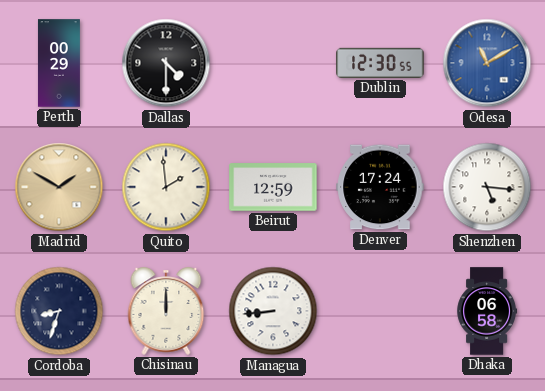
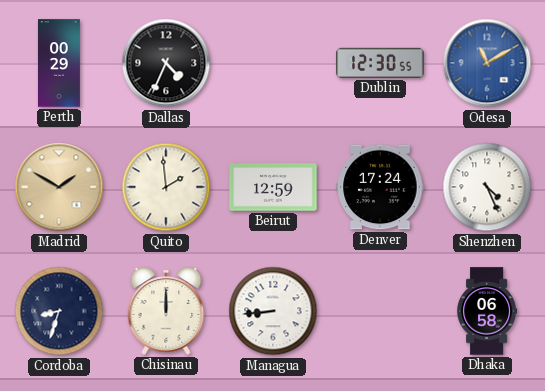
Dallas: 4:30 -> 4:34
Shenzhen: 5:16 -> 4:26
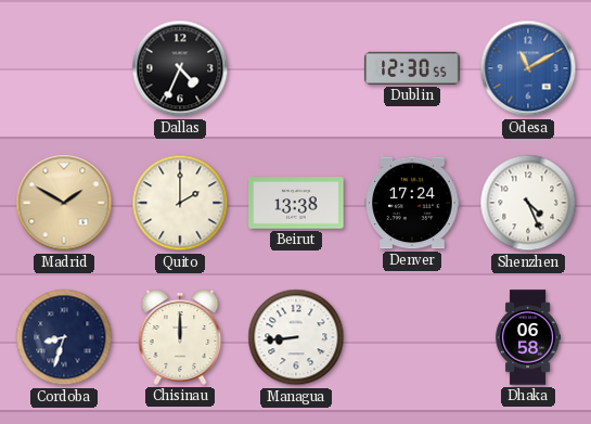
Perth: 00:29 -> none
Quito: 1:59 -> 2:00
Beirut: 12:59 -> 13:38
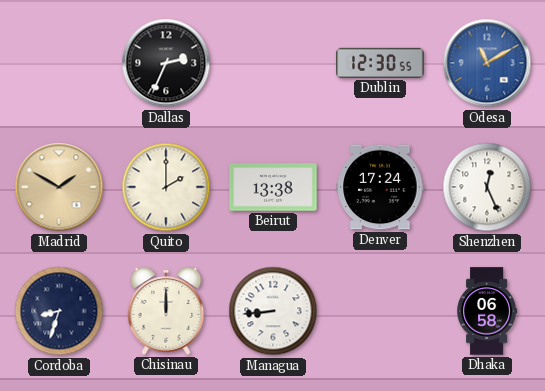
Dallas: 4:34 -> 2:34
Shenzhen: 4:26 -> 12:26
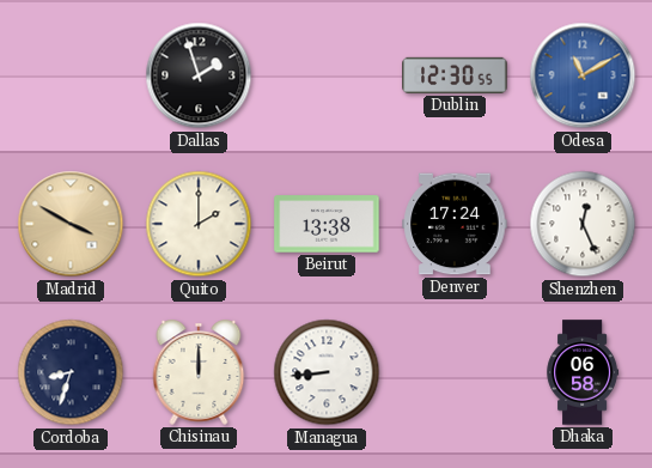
Dallas: 2:34 -> 1:57
Madrid: 1:50 -> 3:50
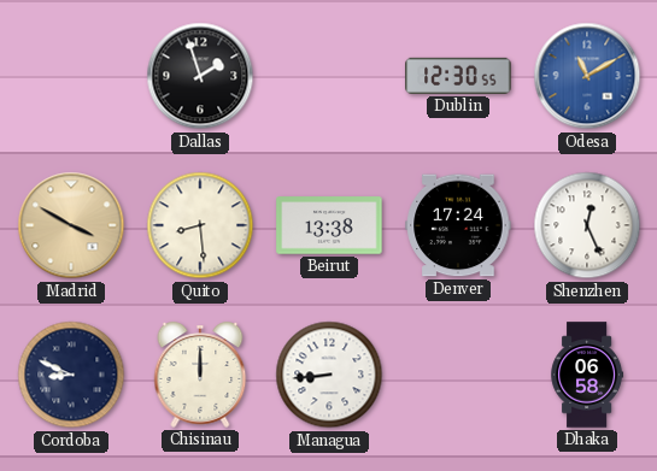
Quito: 2:00 -> 8:29
Cordoba: 8:33 -> 8:49
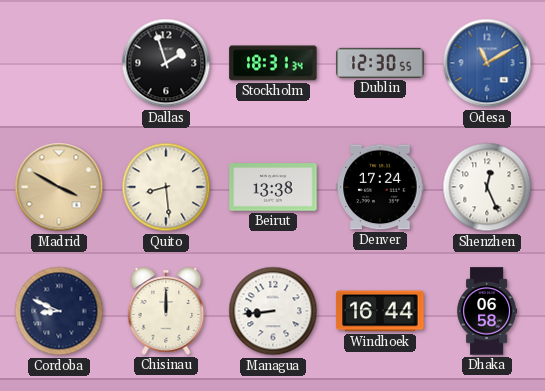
Stockholm: none -> 18:31
Windhoek: none -> 16:44
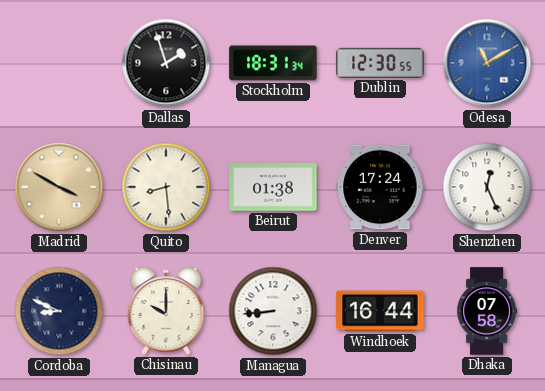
Beirut: 13:38 -> 01:38
Chisinau: 12:00 -> 10:00
Dhaka: 06:58 -> 07:58
